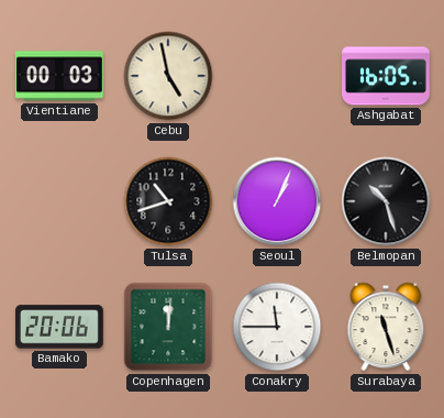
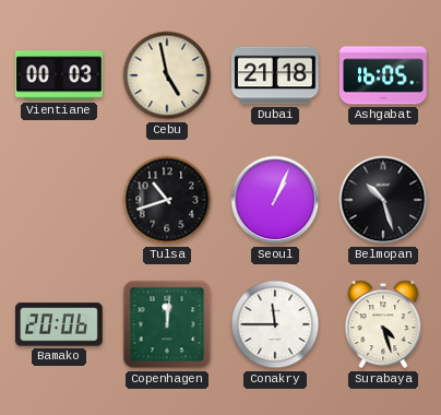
Dubai: none -> 21:18
Surabaya: 11:27 -> 4:27
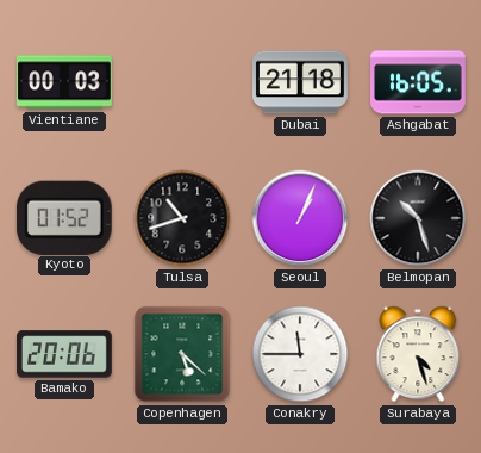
Cebu: 4:58 -> none
Kyoto: none -> 01:52
Copenhagen: 12:01 -> 5:22
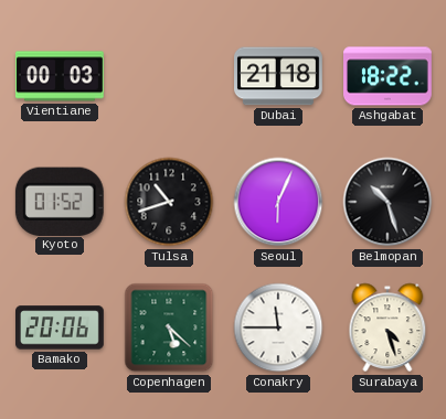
Ashgabat: 16:05 -> 18:22
Seoul: 1:04 -> 6:04
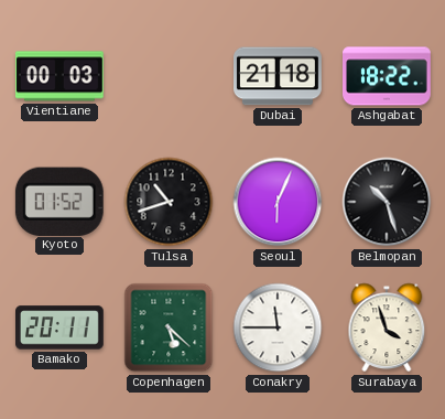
Bamako: 20:06 -> 20:11
Surabaya: 4:27 -> 3:57
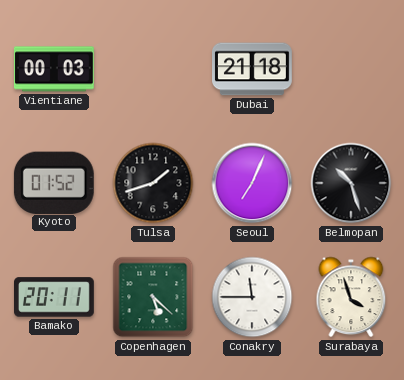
Ashgabat: 18:22 -> none
Tulsa: 10:42 -> 1:42
Seoul: 6:04 -> 7:04
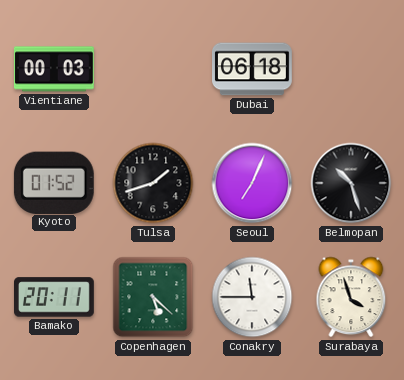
Dubai: 21:18 -> 06:18
